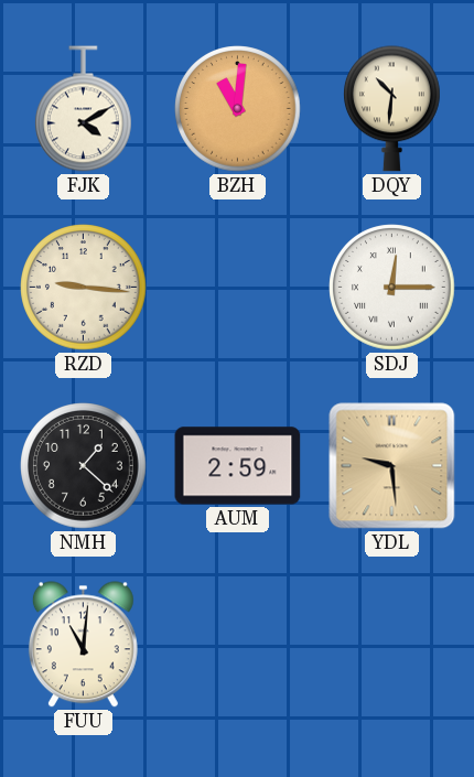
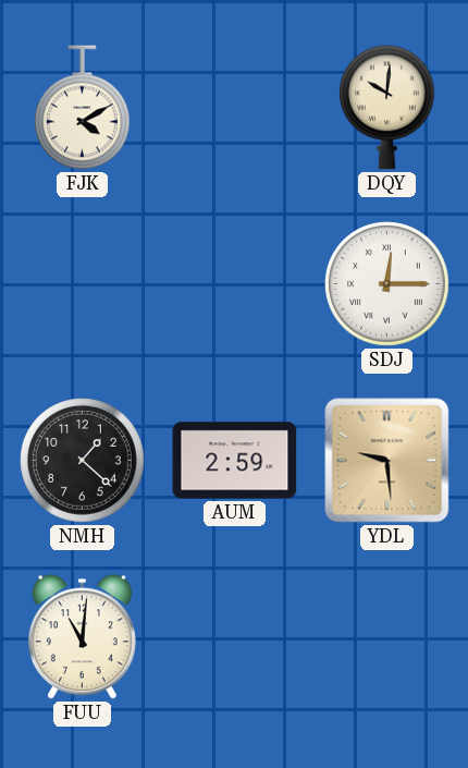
BZH: 11:01 -> none
DQY: 10:31 -> 10:01
RZD: 9:16 -> none
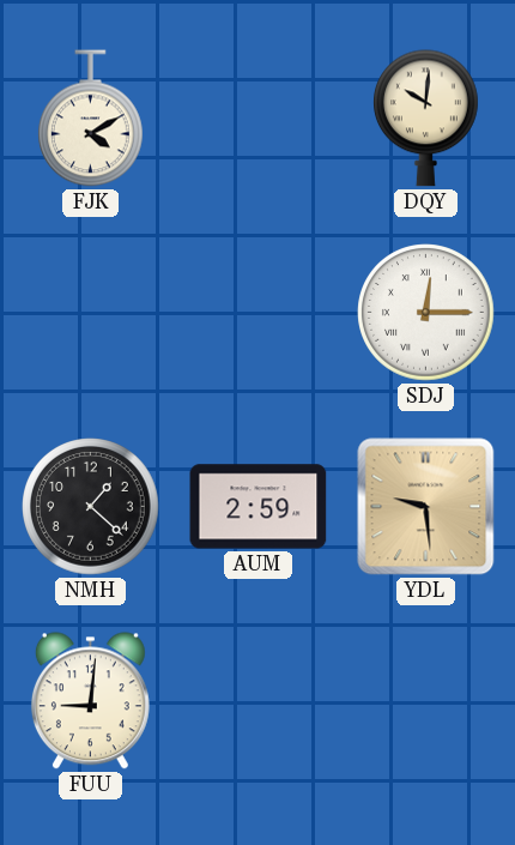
FUU: 11:01 -> 9:01
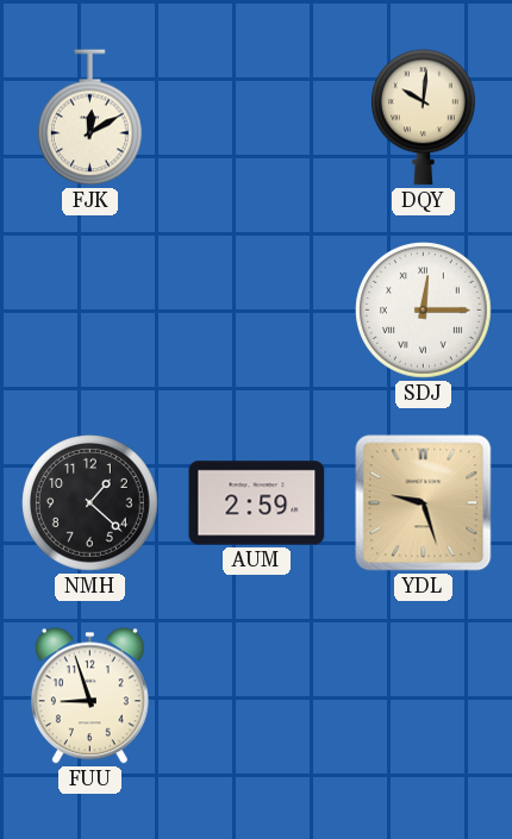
FJK: 4:10 -> 12:10
YDL: 9:29 -> 9:27
FUU: 9:01 -> 8:57
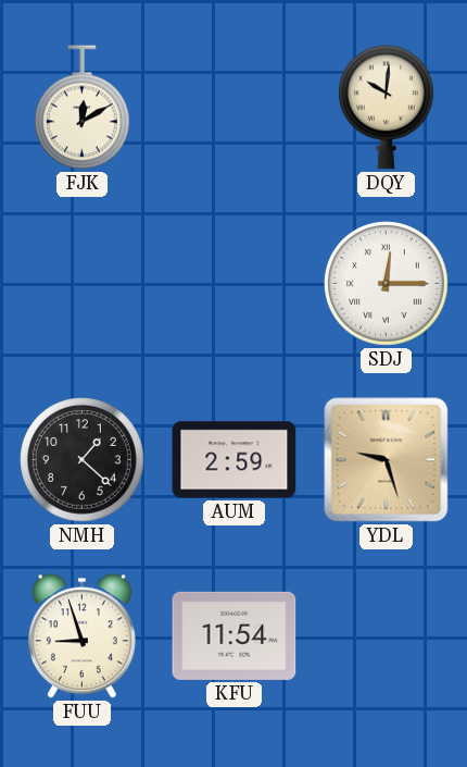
KFU: none -> 11:54
